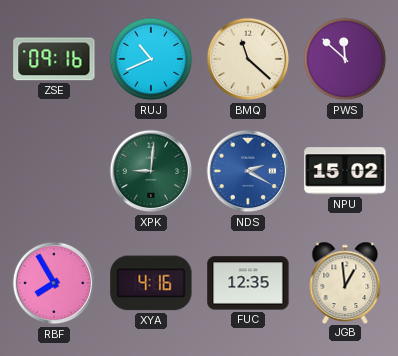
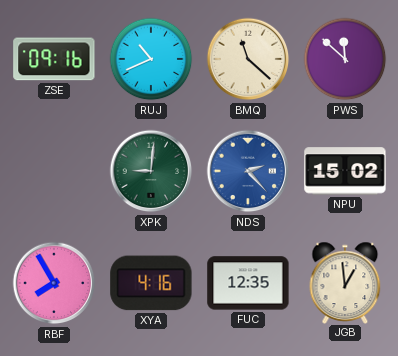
NDS: 2:20 -> 2:23
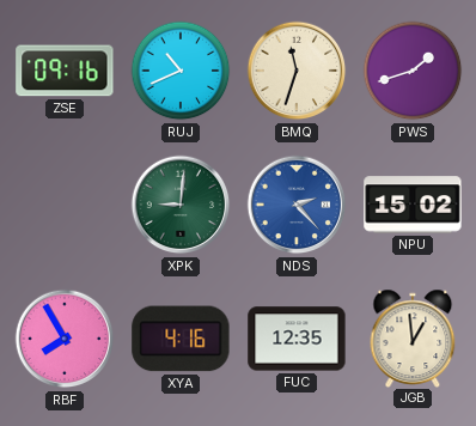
BMQ: 11:22 -> 11:33
PWS: 11:52 -> 1:42
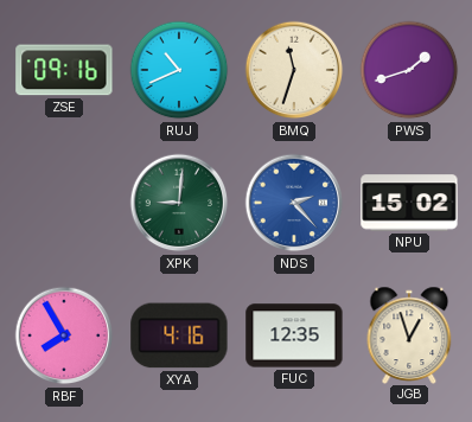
JGB: 12:59 -> 12:57
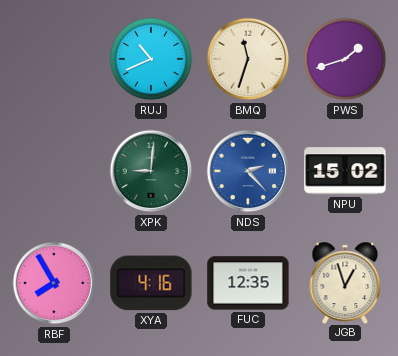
ZSE: 09:16 -> none
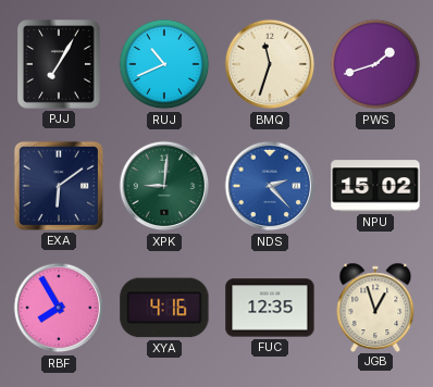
PJJ: none -> 7:05
EXA: none -> 6:09
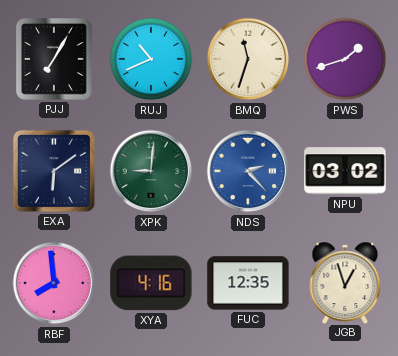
NPU: 15:02 -> 03:02
RBF: 7:55 -> 7:59
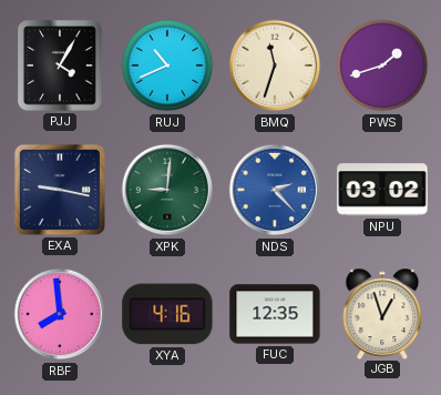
PJJ: 7:05 -> 4:05
EXA: 6:09 -> 9:17
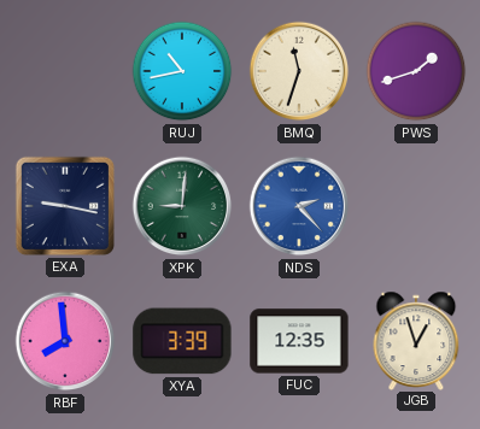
PJJ: 4:05 -> none
RUJ: 10:41 -> 10:43
NPU: 03:02 -> none
XYA: 4:16 -> 3:39
